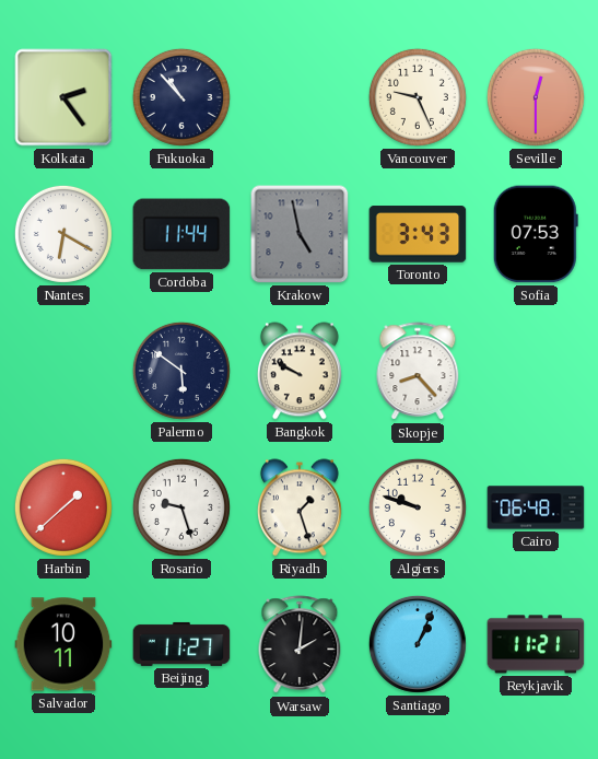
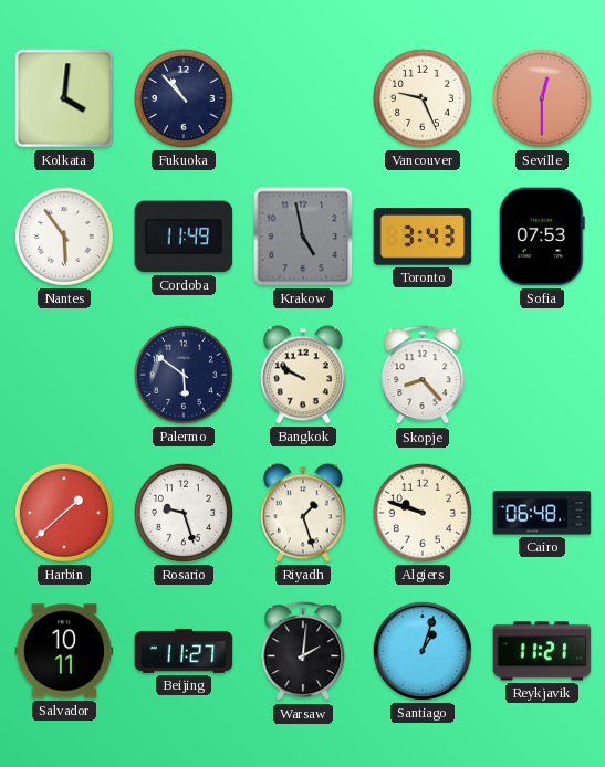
Kolkata: 2:24 -> 4:01
Nantes: 6:20 -> 5:54
Cordoba: 11:44 -> 11:49
Santiago: 1:04 -> 1:03
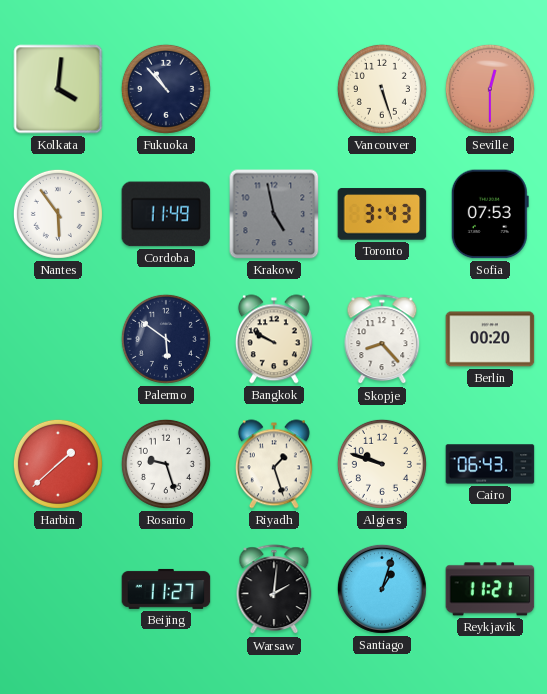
Vancouver: 9:26 -> 5:27
Berlin: none -> 00:20
Cairo: 06:48 -> 06:43
Salvador: 10:11 -> none
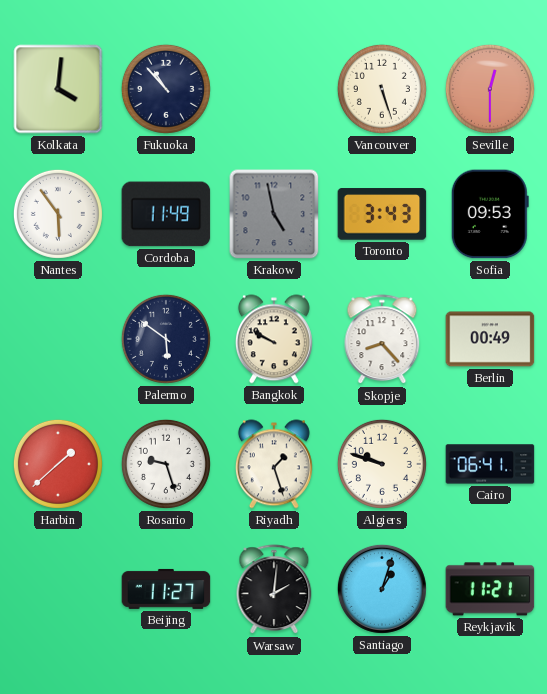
Sofia: 07:53 -> 09:53
Berlin: 00:20 -> 00:49
Cairo: 06:43 -> 06:41
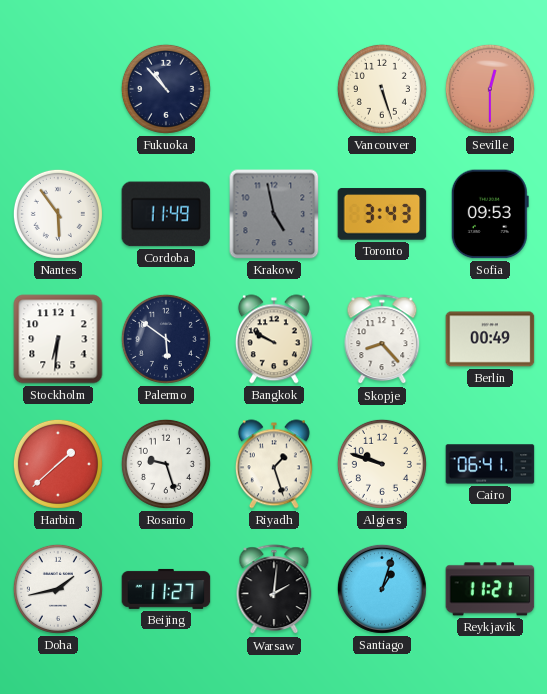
Kolkata: 4:01 -> none
Stockholm: none -> 6:31
Doha: none -> 1:43
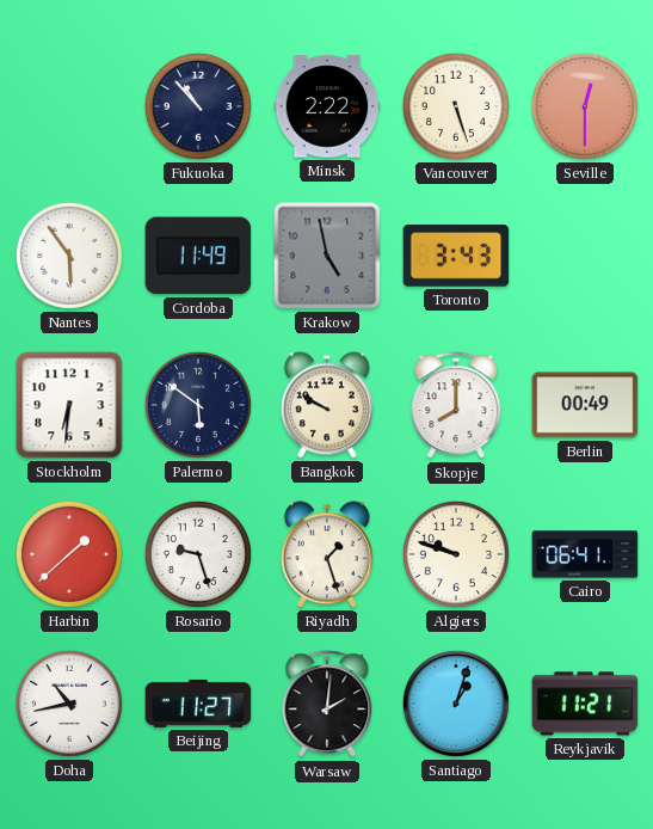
Minsk: none -> 2:22
Sofia: 09:53 -> none
Skopje: 8:23 -> 8:00
Doha: 1:43 -> 10:43
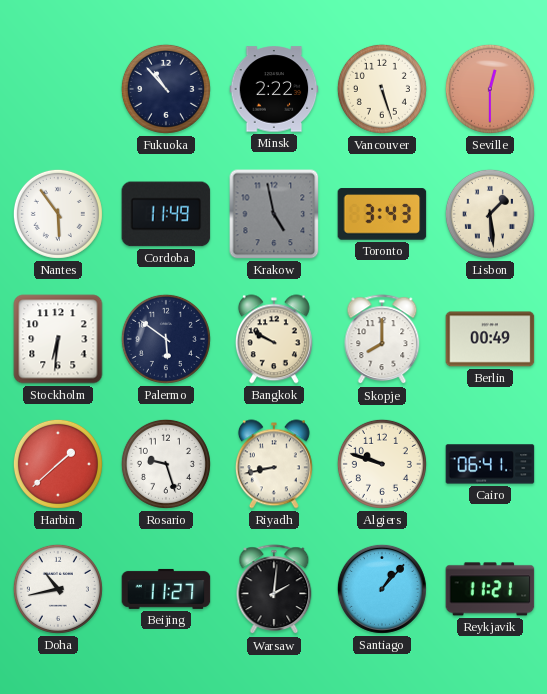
Lisbon: none -> 1:29
Riyadh: 1:27 -> 8:43
Santiago: 1:03 -> 1:07
